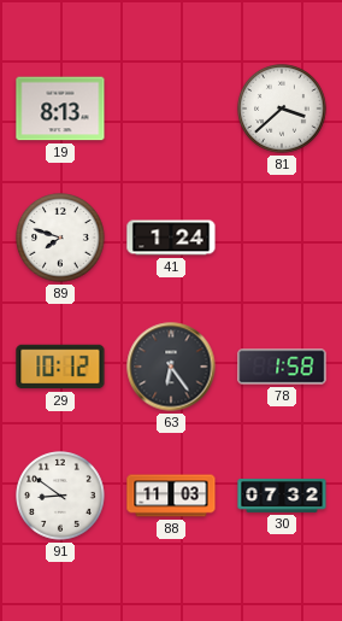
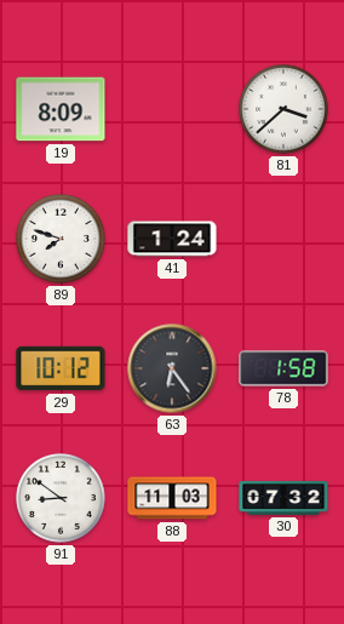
19: 8:13 -> 8:09
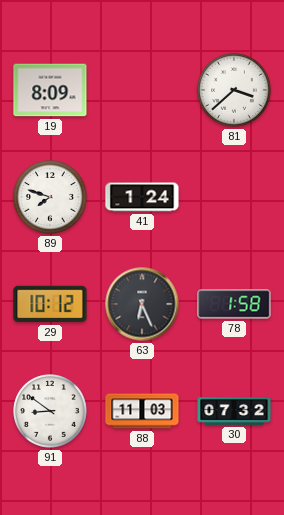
63: 6:24 -> 6:26
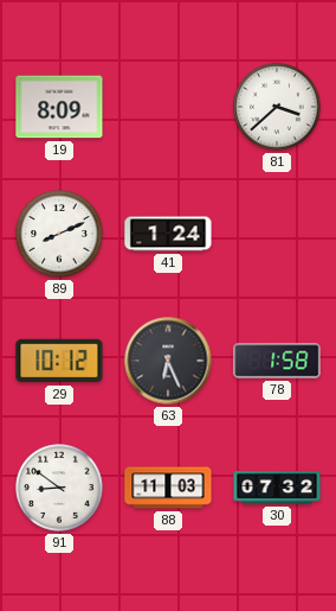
89: 7:48 -> 8:11
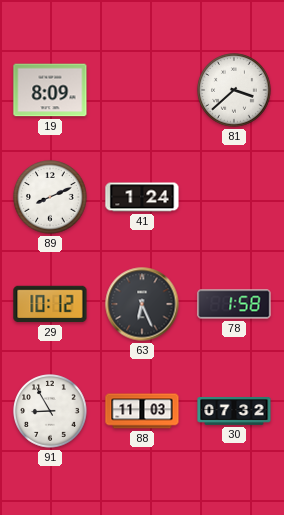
91: 8:51 -> 8:55
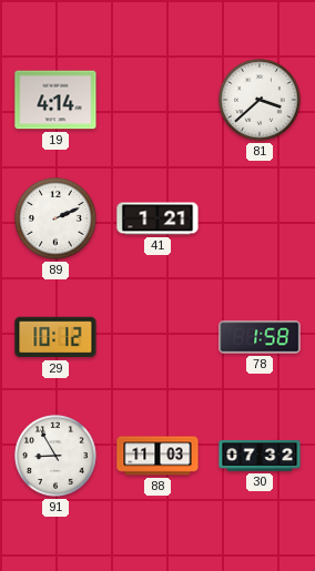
19: 8:09 -> 4:14
89: 8:11 -> 2:11
41: 1:24 -> 1:21
63: 6:26 -> none
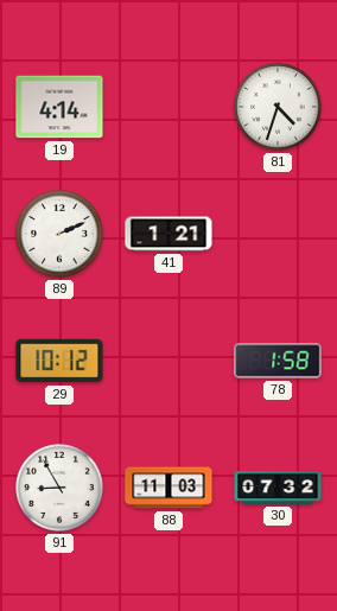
81: 3:38 -> 4:33
